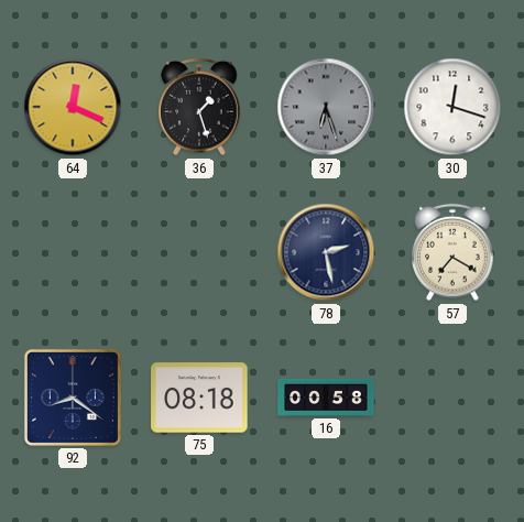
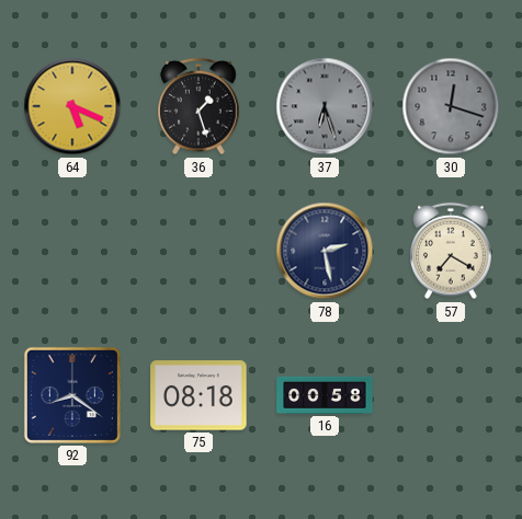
64: 12:19 -> 5:19
30 dial: white -> grey
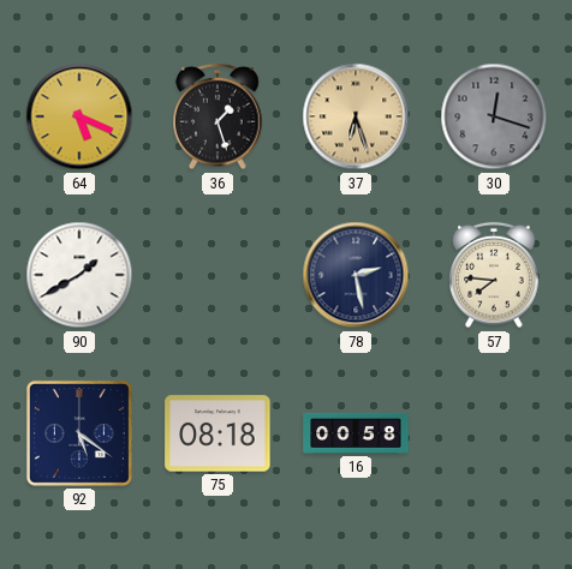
37 dial: grey -> champagne
90: none -> 1:40
57: 7:20 -> 7:46
92: 8:21 -> 5:21
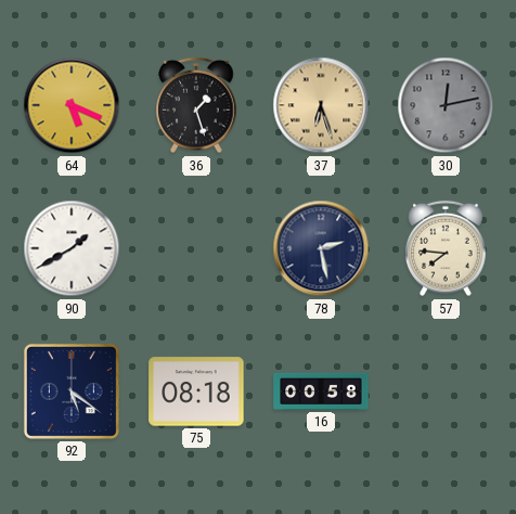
30: 12:18 -> 12:13
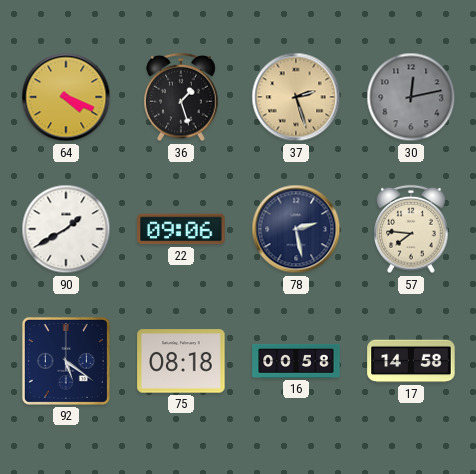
64: 5:19 -> 4:19
37: 6:27 -> 2:27
22: none -> 09:06
17: none -> 14:58
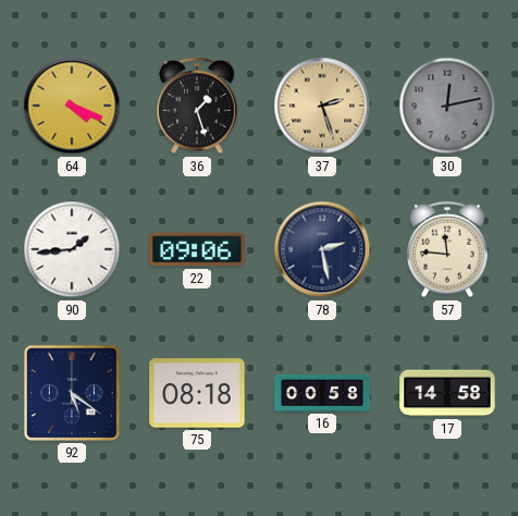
90: 1:40 -> 1:44
57: 7:46 -> 11:46
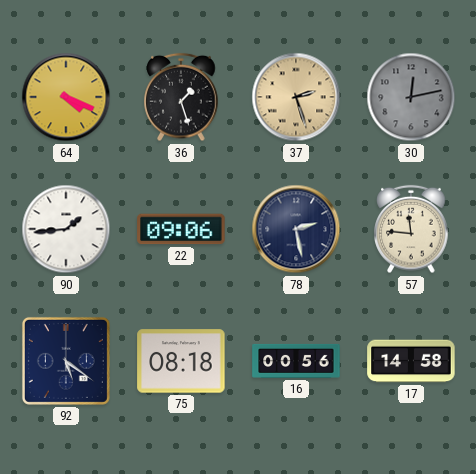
16: 00:58 -> 00:56
